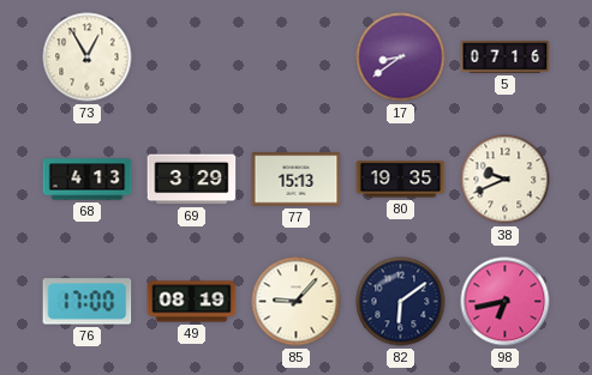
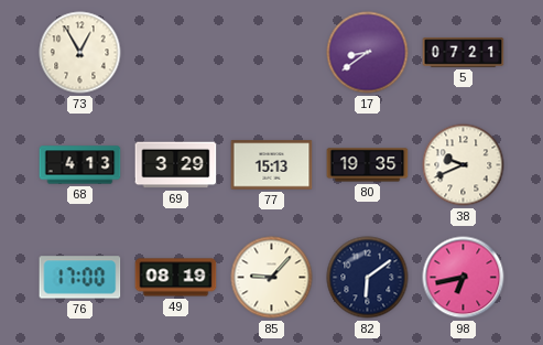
5: 07:16 -> 07:21
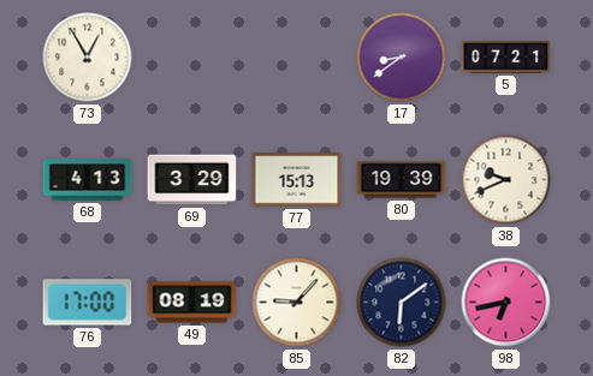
80: 19:35 -> 19:39
